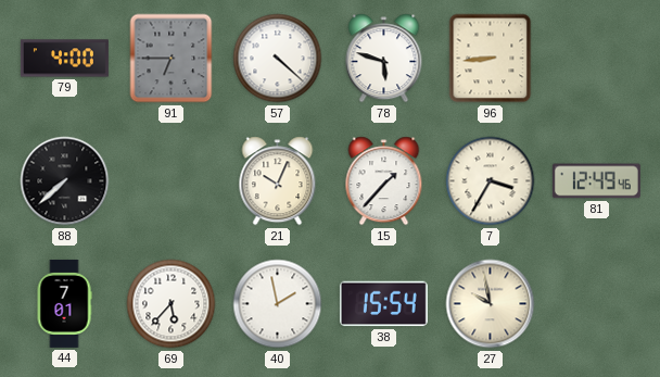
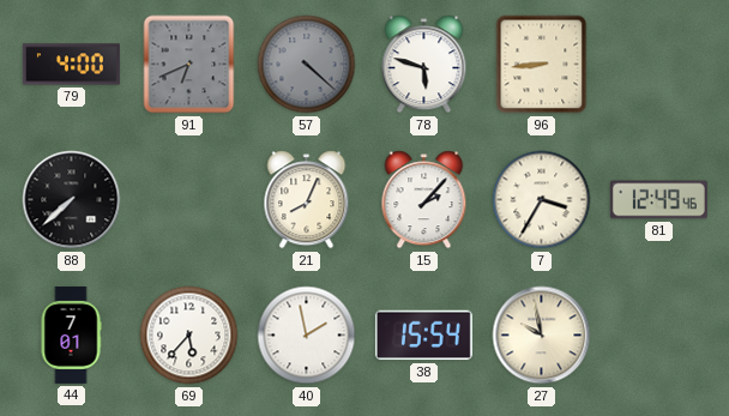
91: 6:45 -> 6:41
57 dial: white -> grey
21: 10:04 -> 8:04
15: 1:37 -> 2:07
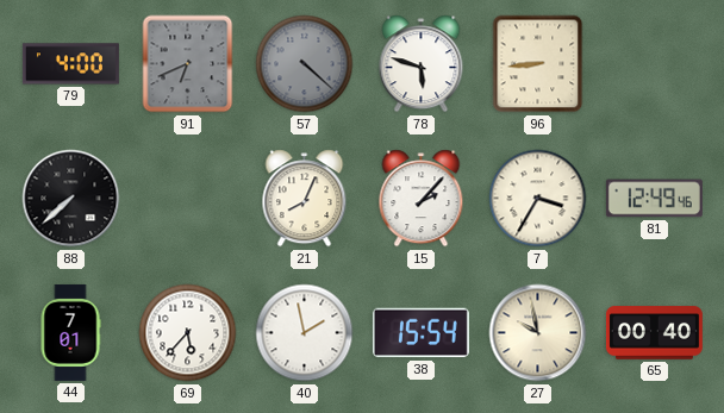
65: none -> 00:40
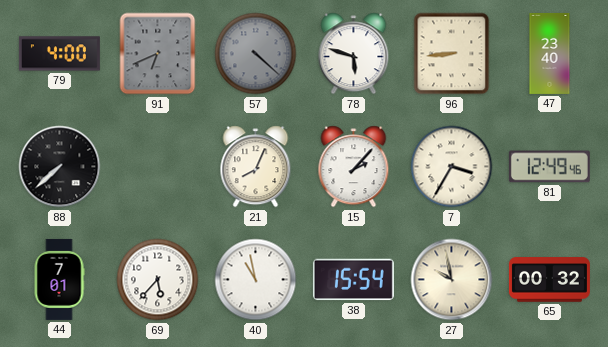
47: none -> 23:40
40: 1:58 -> 10:58
65: 00:40 -> 00:32
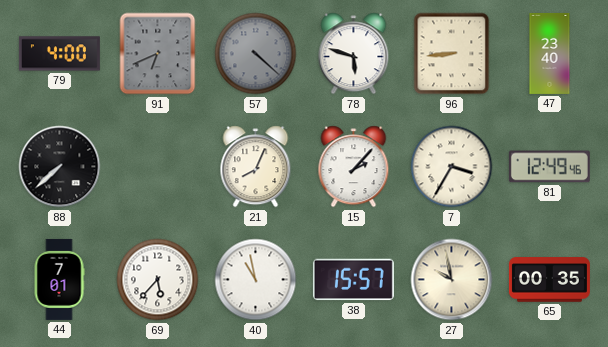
38: 15:54 -> 15:57
65: 00:32 -> 00:35
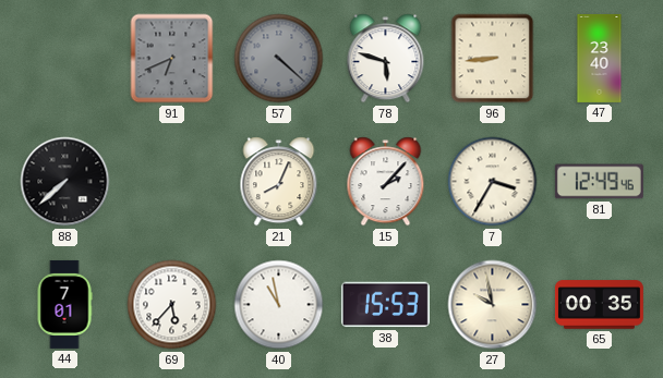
79: 4:00 -> none
38: 15:57 -> 15:53
